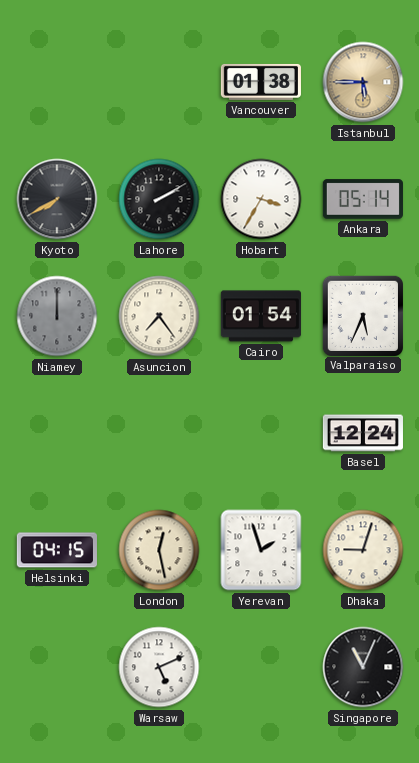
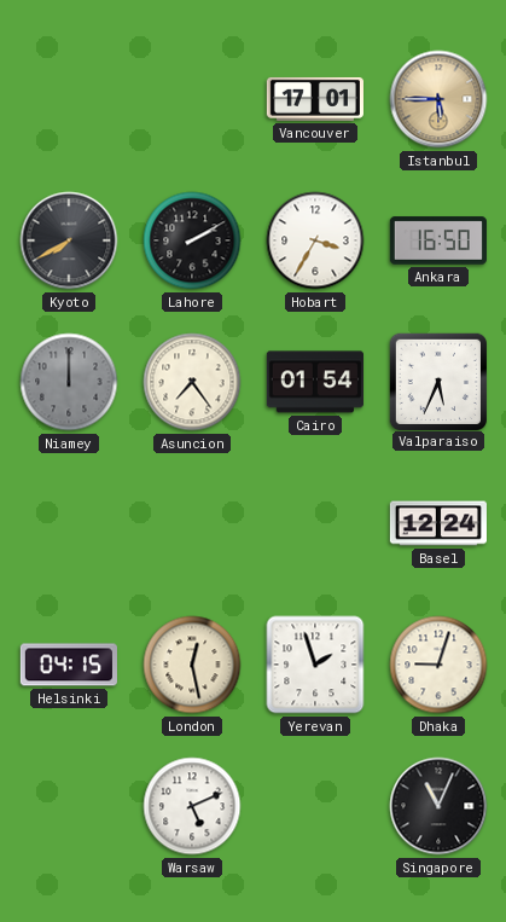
Vancouver: 01:38 -> 17:01
Ankara: 05:14 -> 16:50
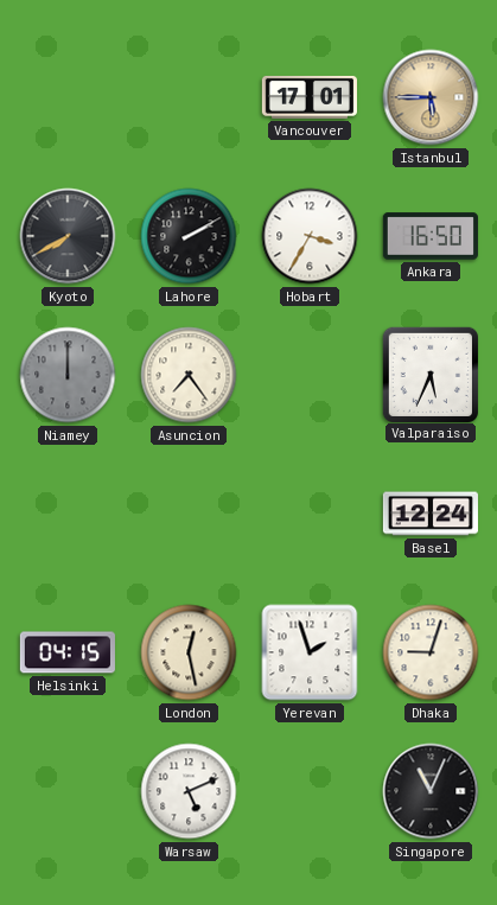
Cairo: 01:54 -> none
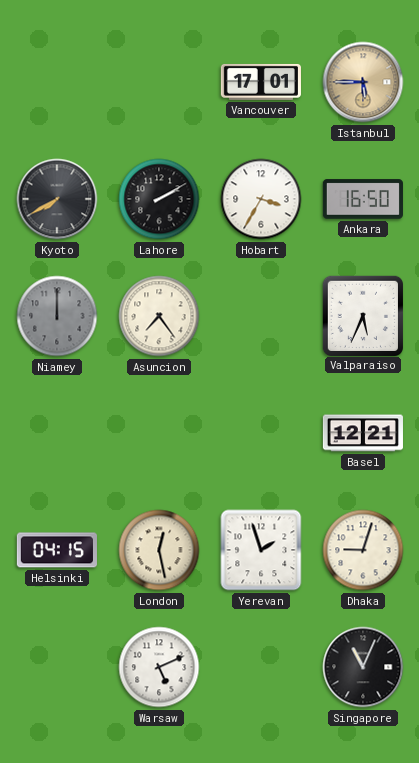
Basel: 12:24 -> 12:21
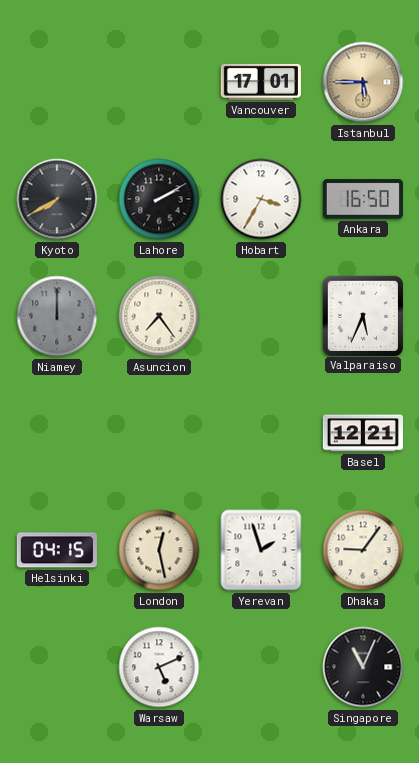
Dhaka: 9:03 -> 9:06
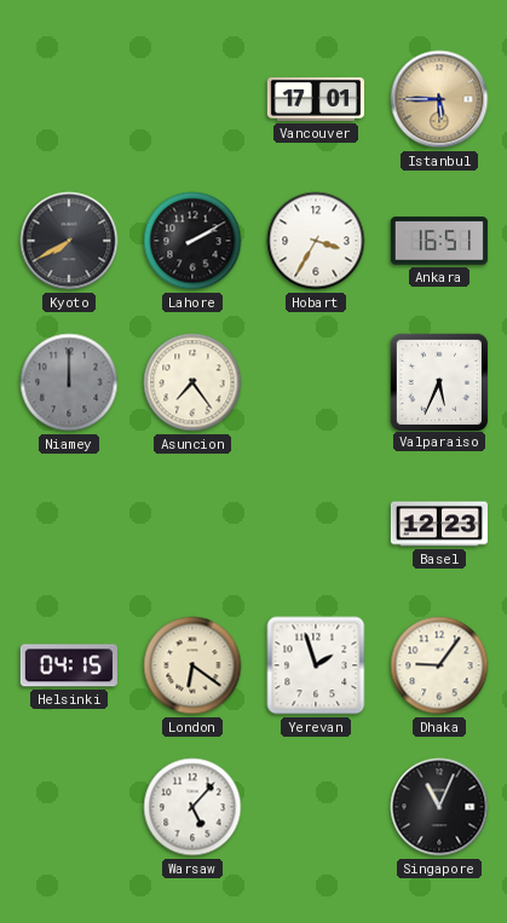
Ankara: 16:50 -> 16:51
Basel: 12:21 -> 12:23
London: 12:28 -> 6:21
Warsaw: 5:11 -> 5:07
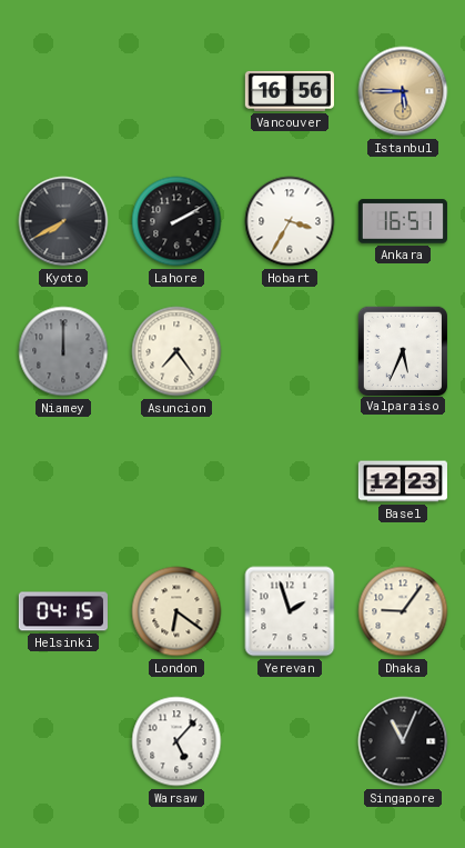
Vancouver: 17:01 -> 16:56
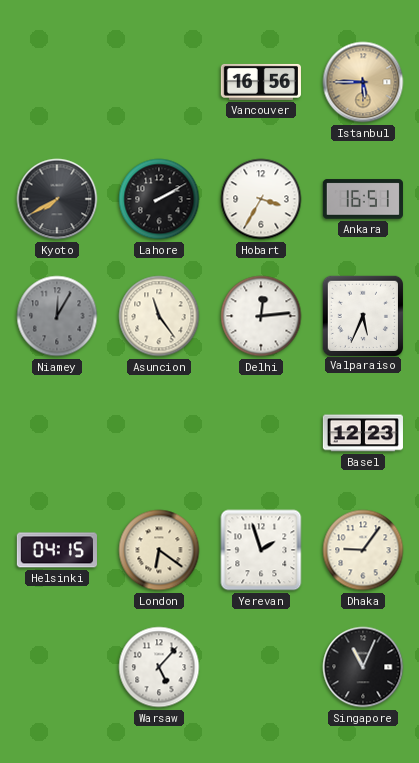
Niamey: 12:00 -> 12:05
Asuncion: 7:24 -> 11:24
Delhi: none -> 12:14
